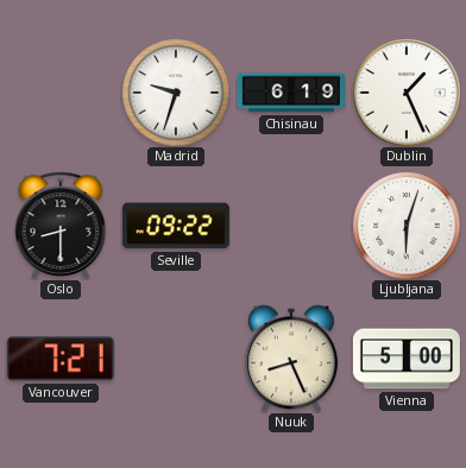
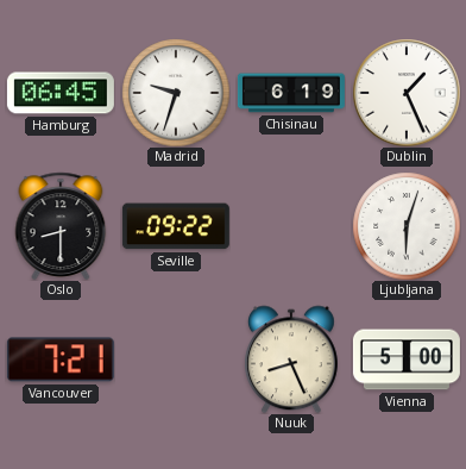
Hamburg: none -> 06:45
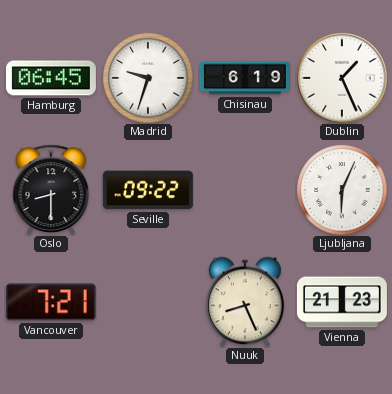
Ljubljana: 6:03 -> 6:04
Vienna: 5:00 -> 21:23
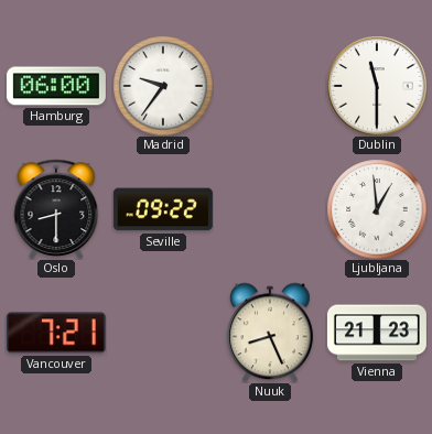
Hamburg: 06:45 -> 06:00
Madrid: 9:33 -> 9:36
Chisinau: 6:19 -> none
Dublin: 1:26 -> 11:30
Ljubljana: 6:04 -> 12:59
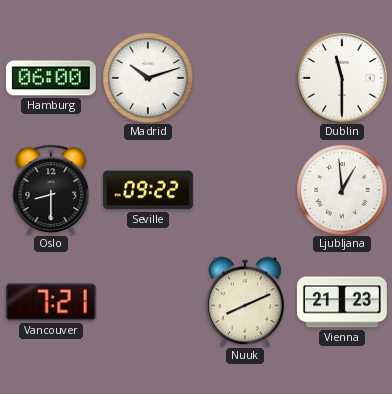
Madrid: 9:36 -> 10:12
Nuuk: 8:26 -> 8:11
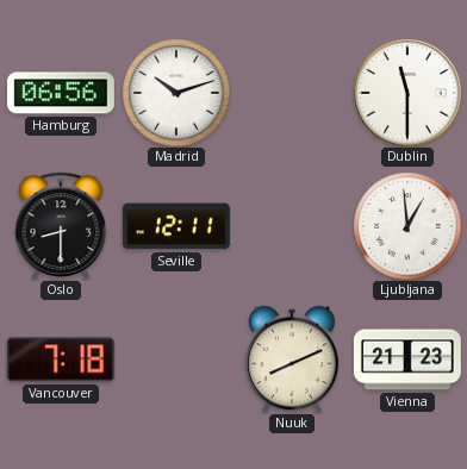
Hamburg: 06:00 -> 06:56
Seville: 09:22 -> 12:11
Vancouver: 7:21 -> 7:18
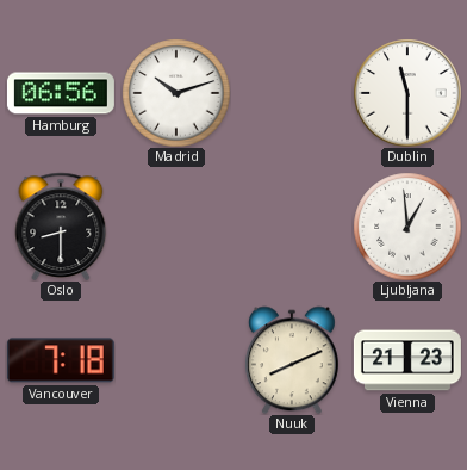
Seville: 12:11 -> none
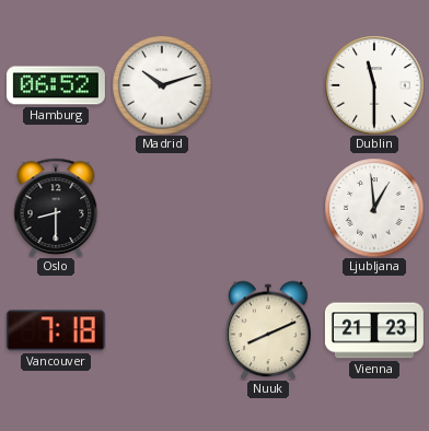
Hamburg: 06:56 -> 06:52
